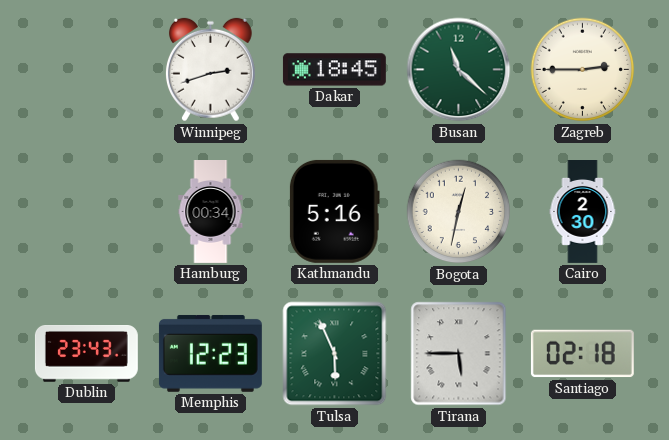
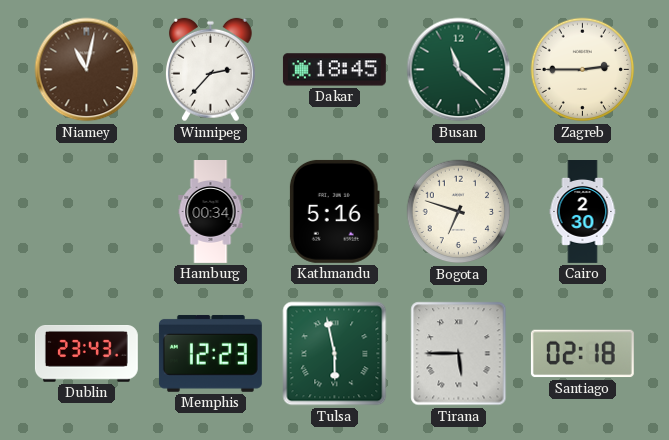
Niamey: none -> 11:02
Winnipeg: 2:42 -> 2:37
Bogota: 12:32 -> 6:48
Tulsa: 5:56 -> 5:58
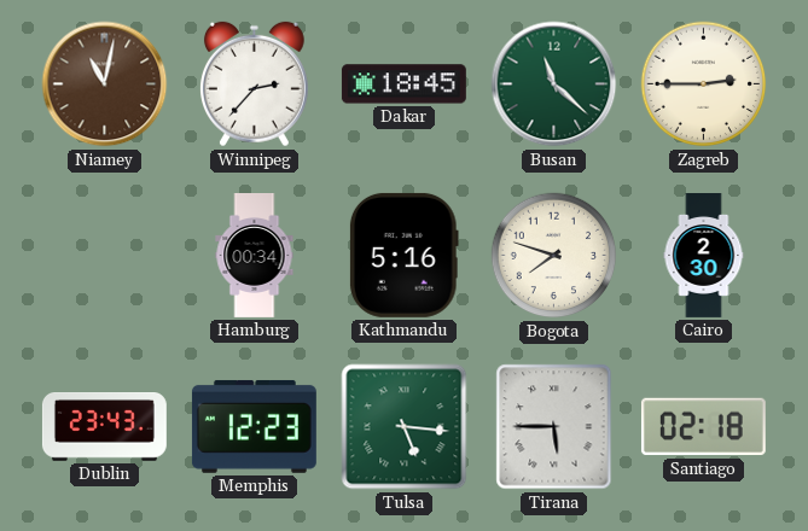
Bogota: 6:48 -> 7:48
Tulsa: 5:58 -> 5:16
